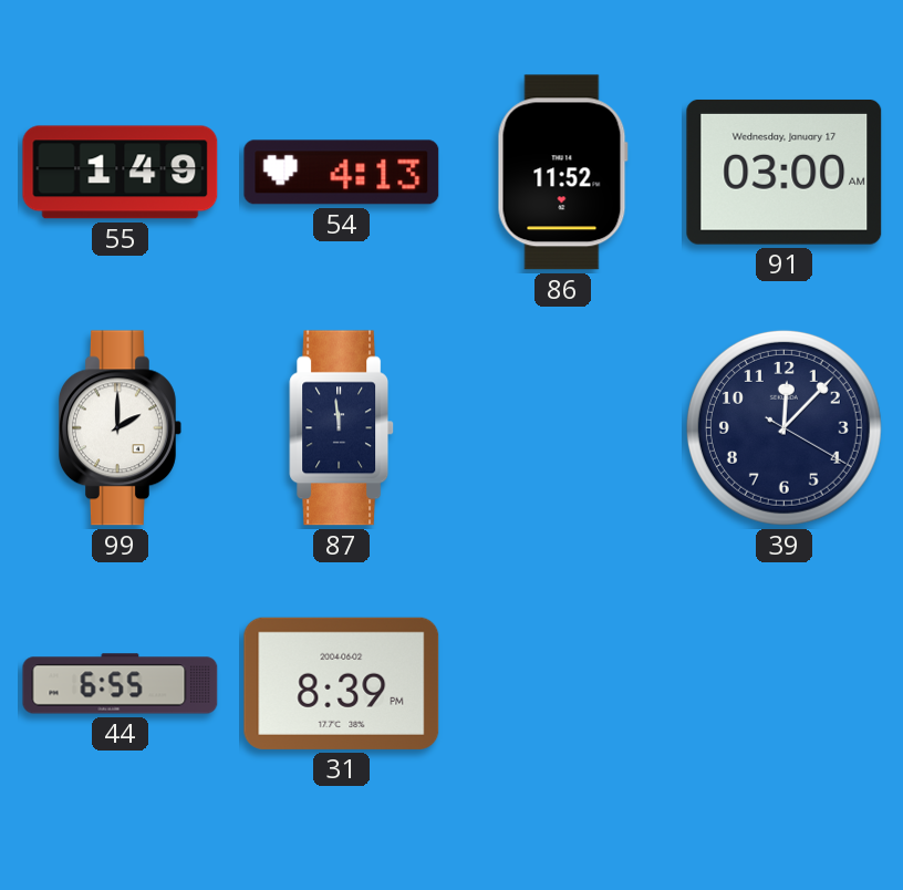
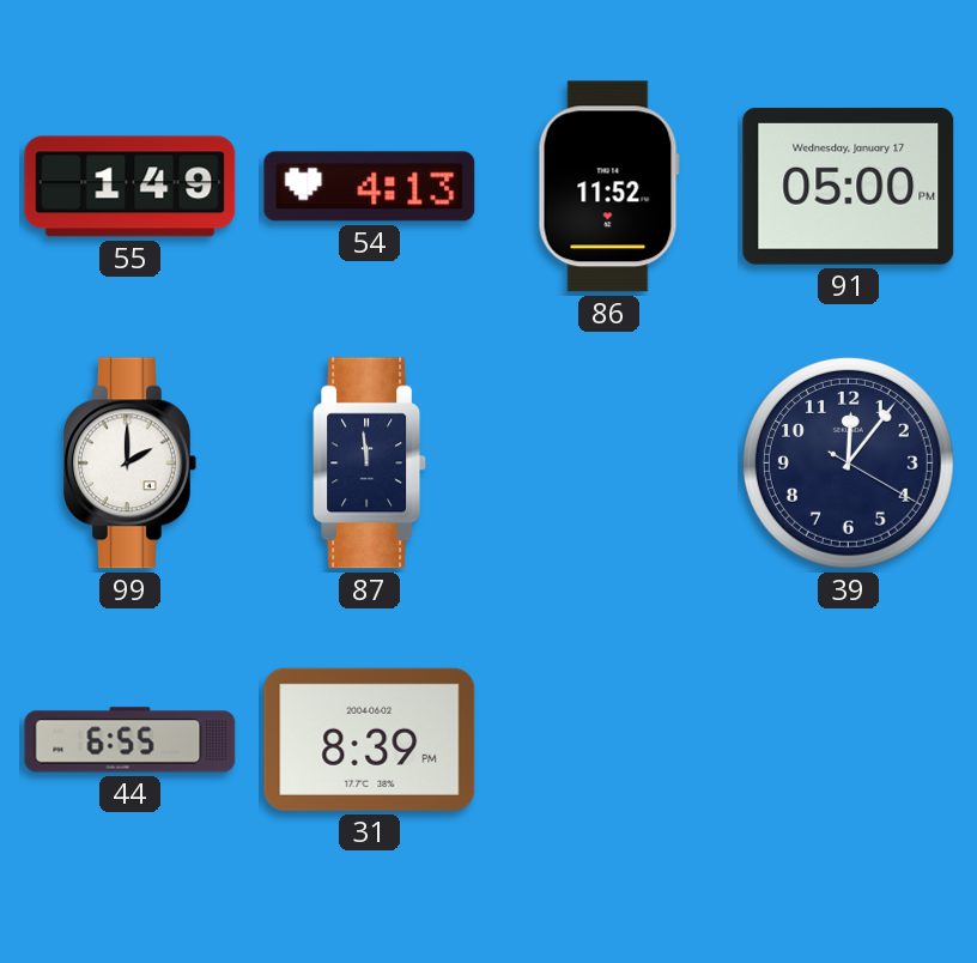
91: 03:00 -> 05:00
39: 12:07 -> 12:06
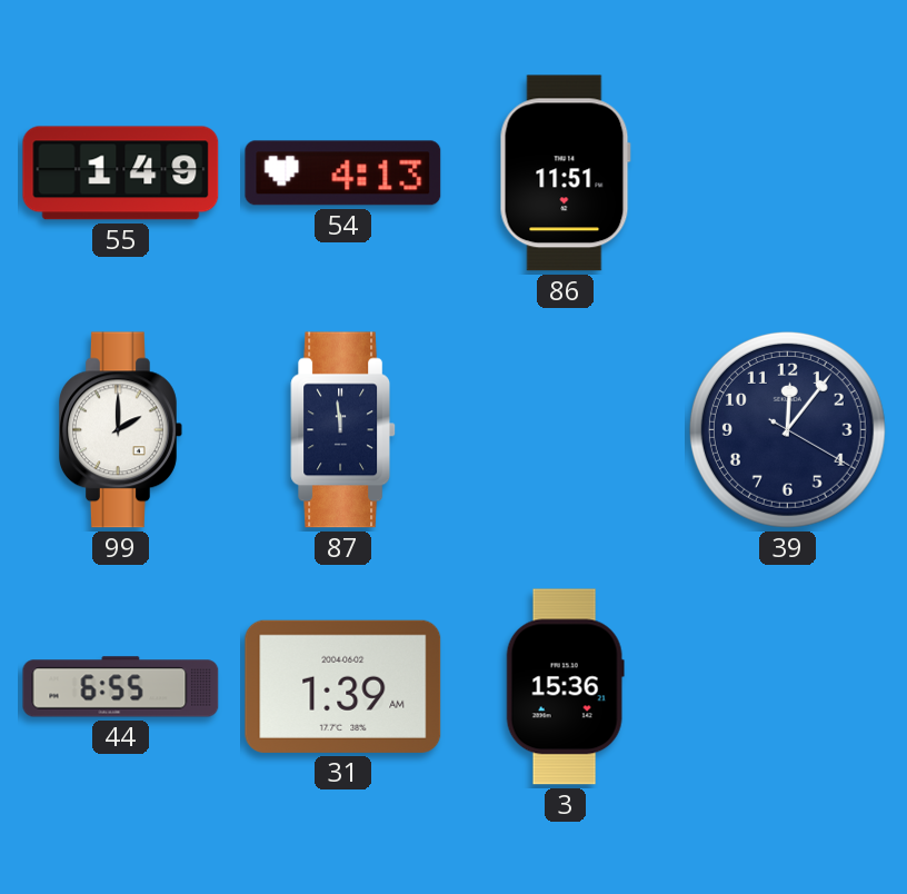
86: 11:52 -> 11:51
91: 05:00 -> none
31: 8:39 -> 1:39
3: none -> 15:36
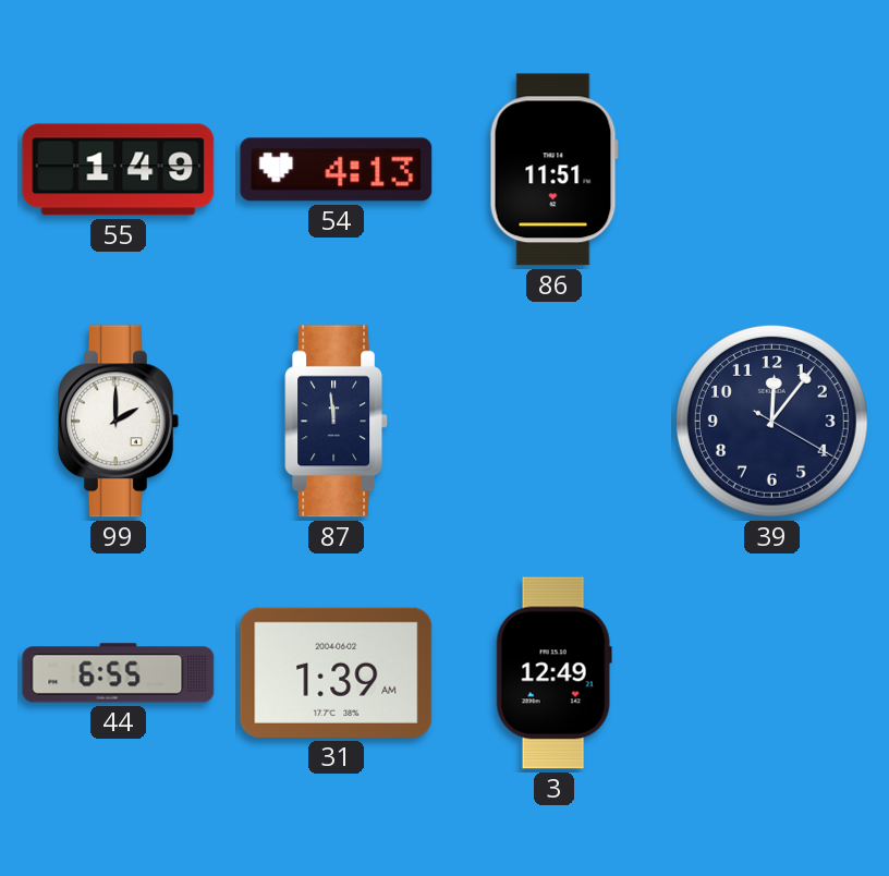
3: 15:36 -> 12:49
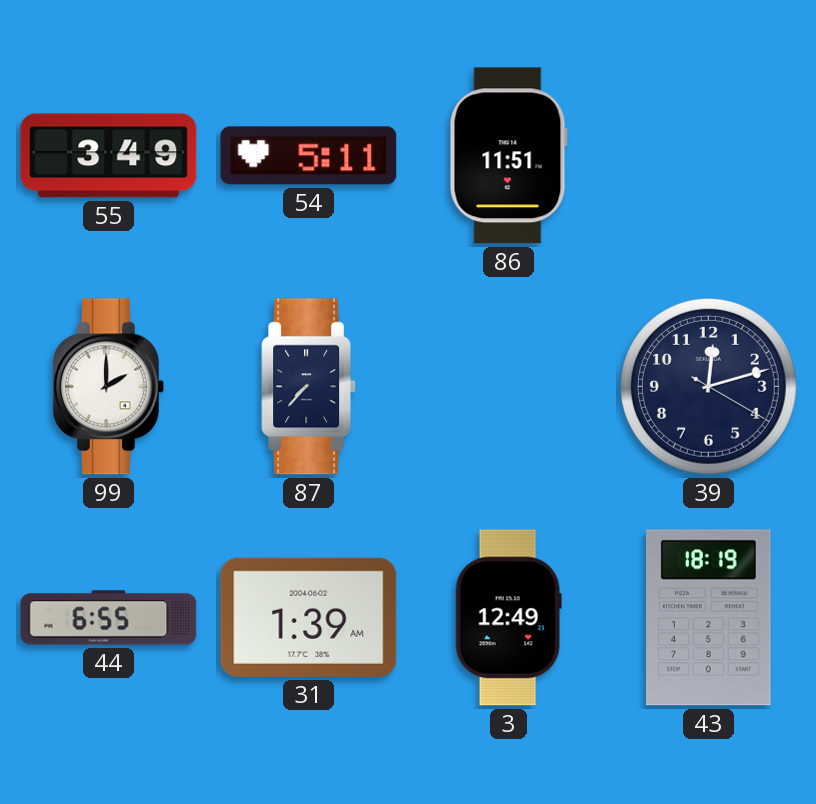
55: 1:49 -> 3:49
54: 4:13 -> 5:11
87: 11:59 -> 7:37
39: 12:06 -> 12:12
43: none -> 18:19
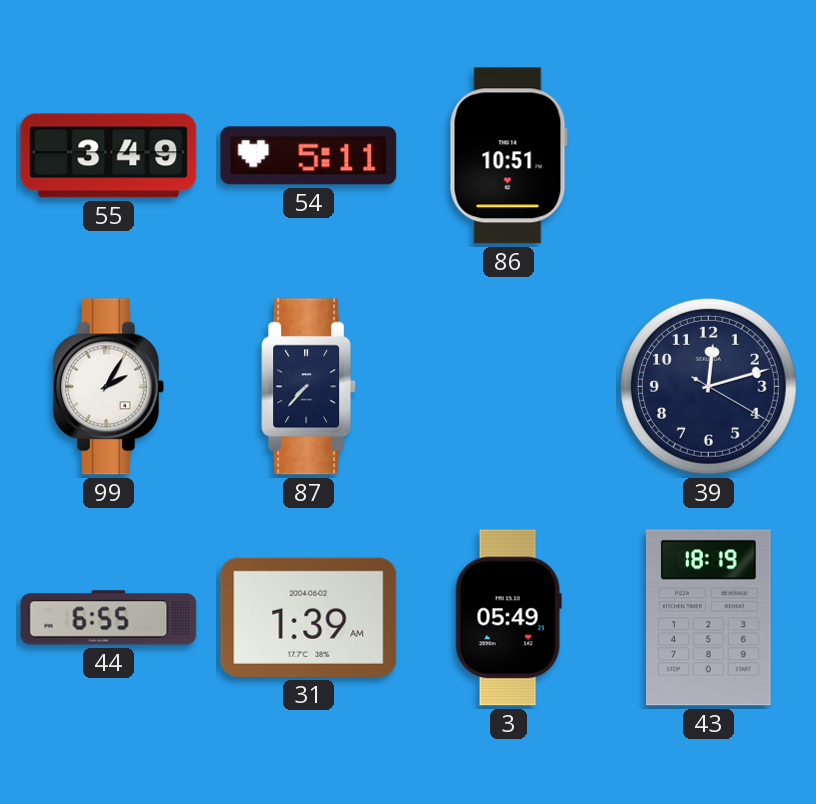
86: 11:51 -> 10:51
99: 2:00 -> 2:05
3: 12:49 -> 05:49
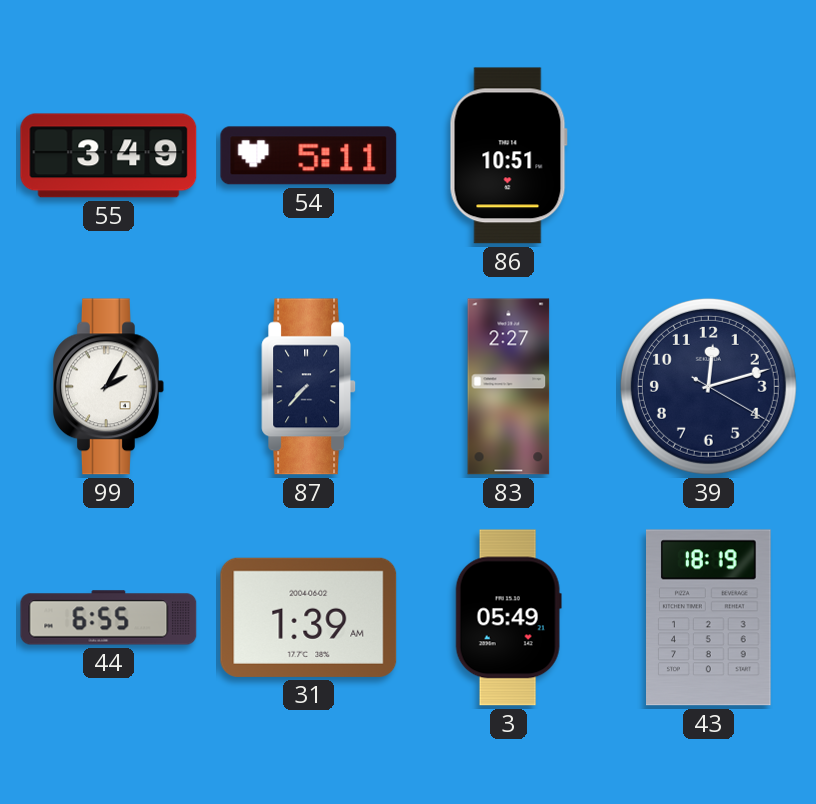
83: none -> 2:27
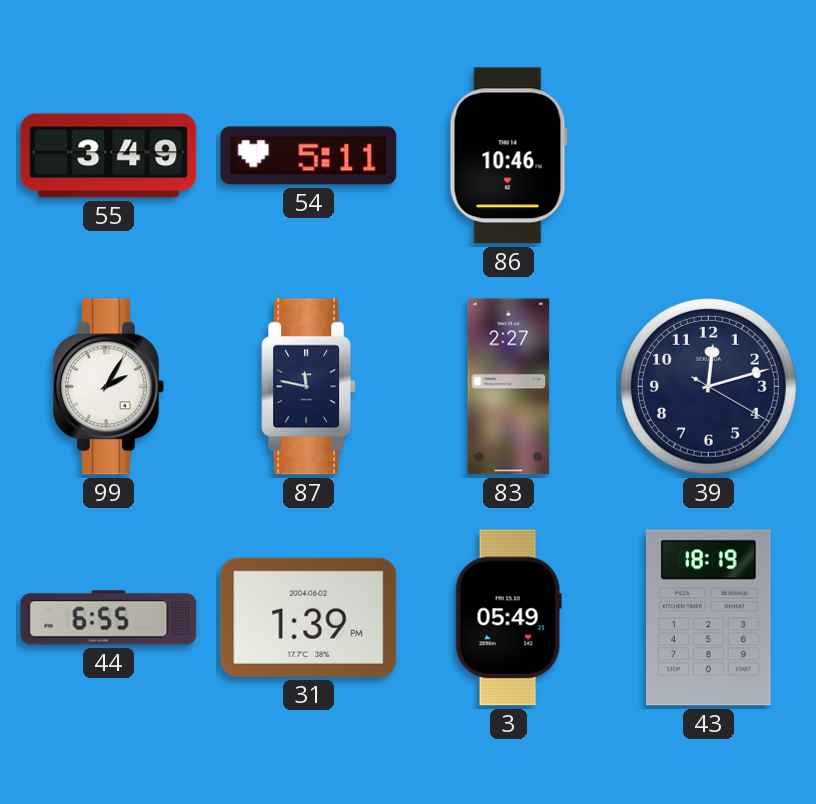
86: 10:51 -> 10:46
87: 7:37 -> 11:47
31: 1:39 AM -> 1:39 PM
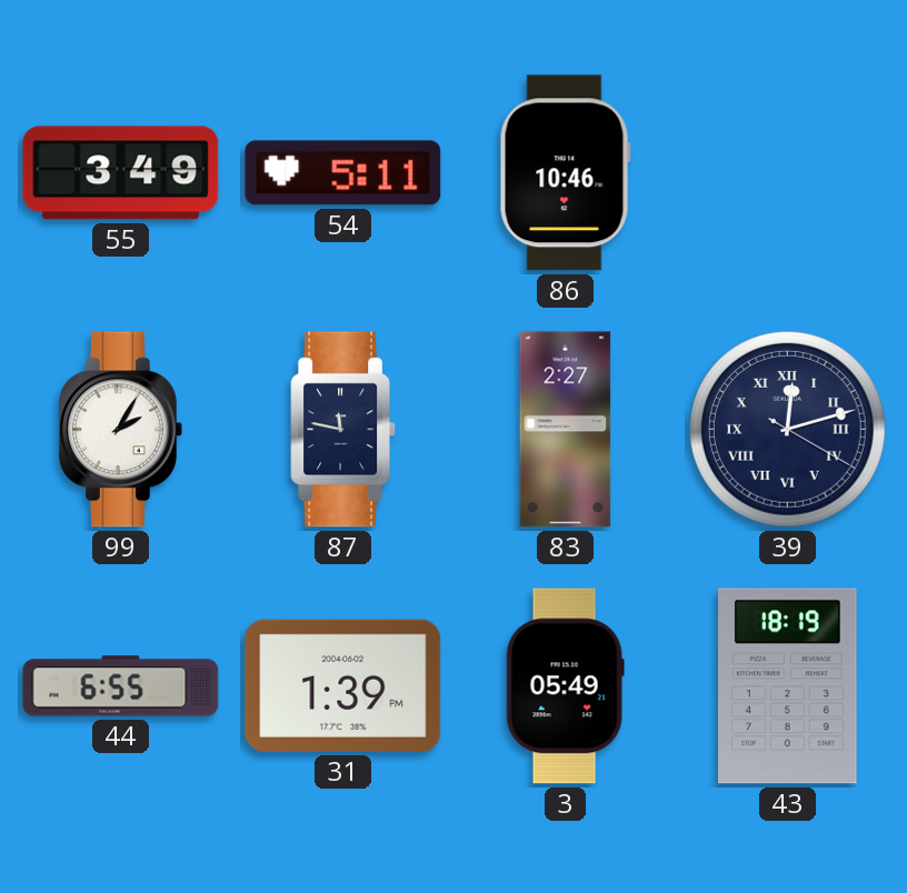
39 numerals: Arabic -> Roman
